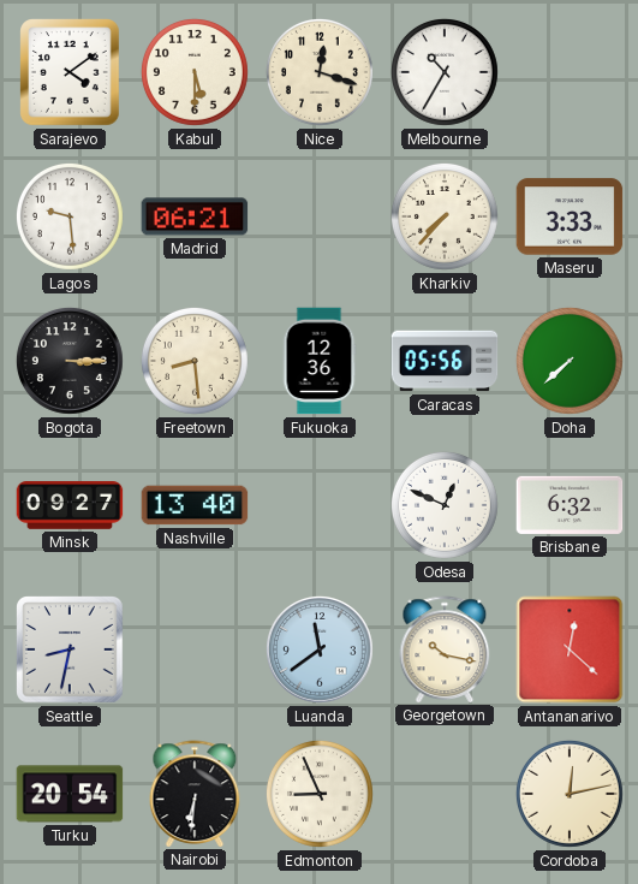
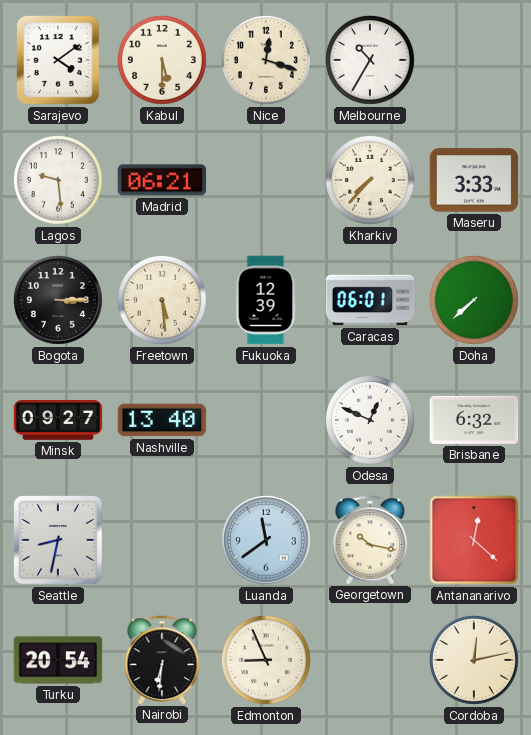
Freetown: 8:29 -> 5:29
Fukuoka: 12:36 -> 12:39
Caracas: 05:56 -> 06:01
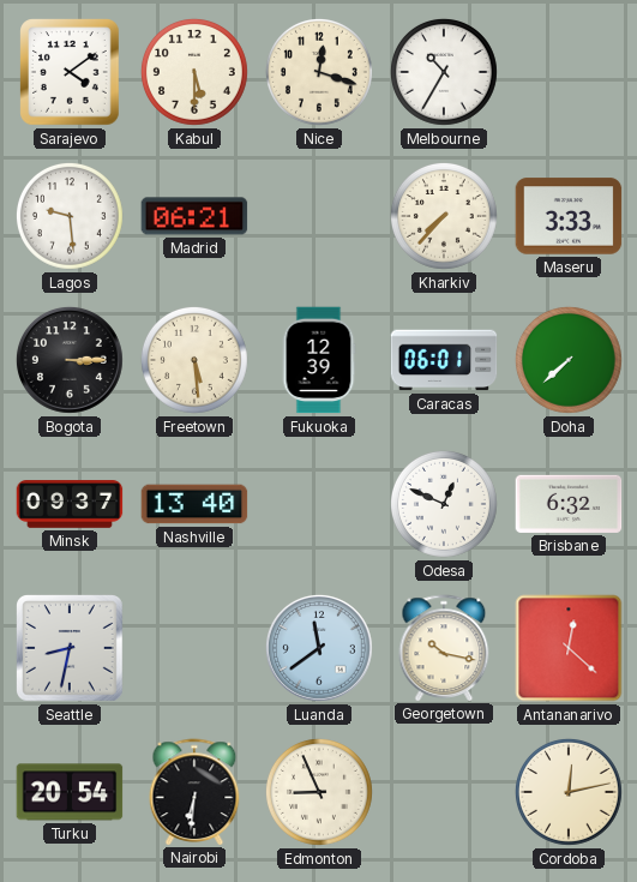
Minsk: 09:27 -> 09:37
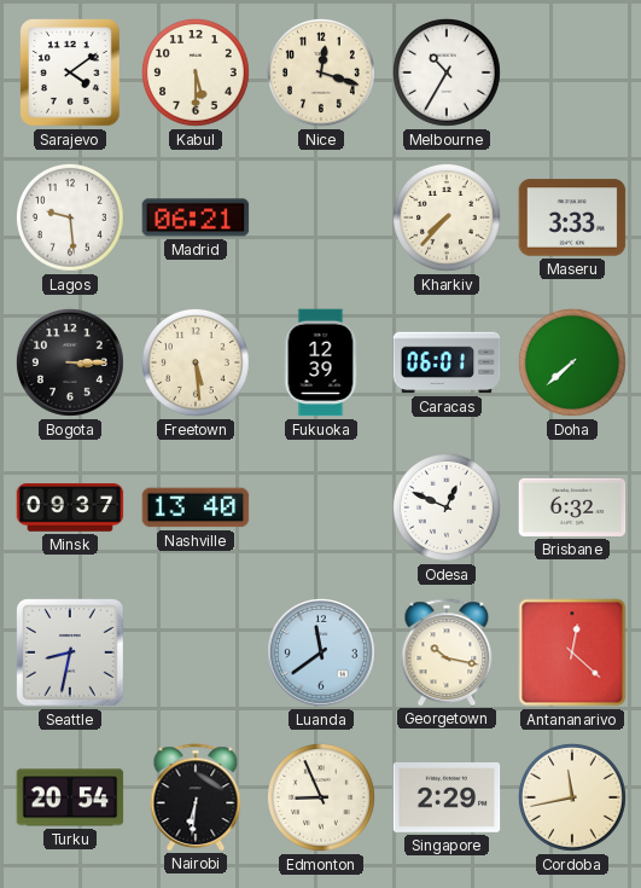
Singapore: none -> 2:29
Cordoba: 12:13 -> 11:43
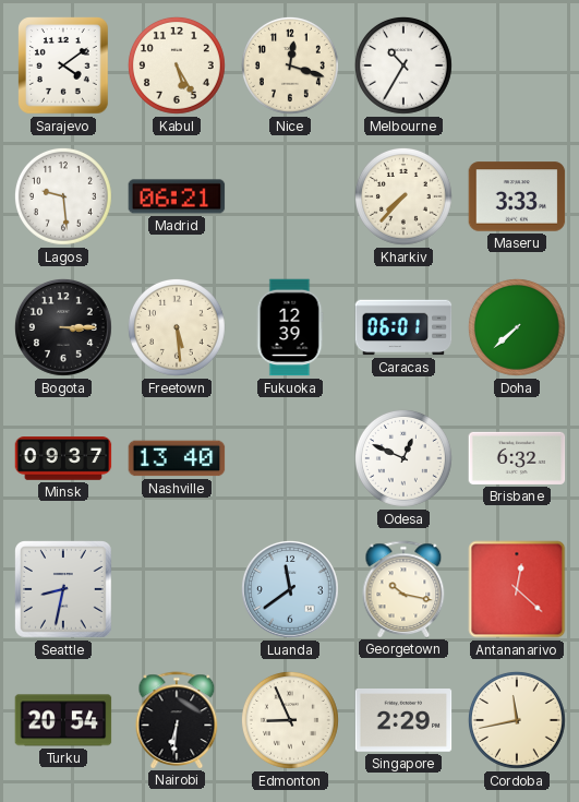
Kabul: 5:30 -> 5:25
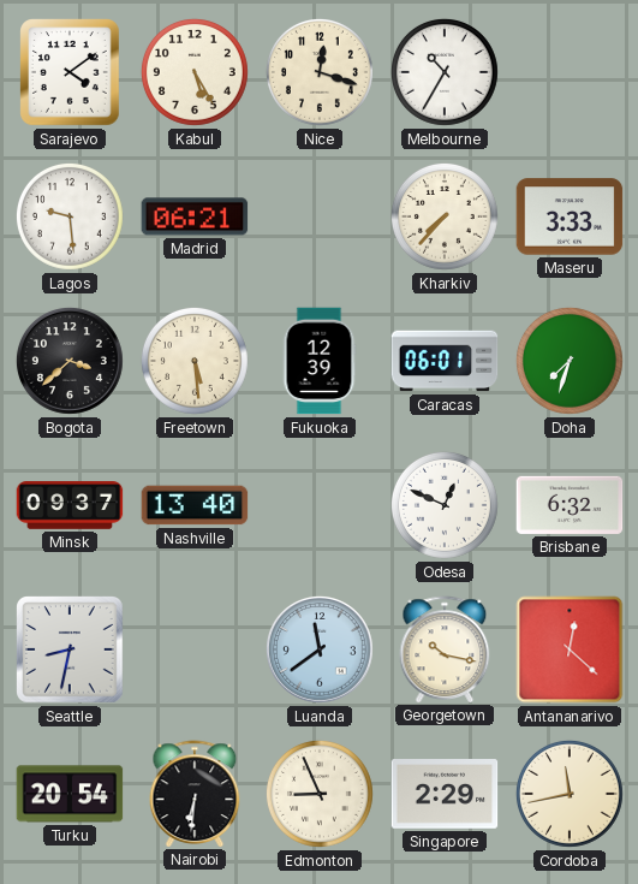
Bogota: 3:15 -> 3:38
Doha: 7:38 -> 7:33
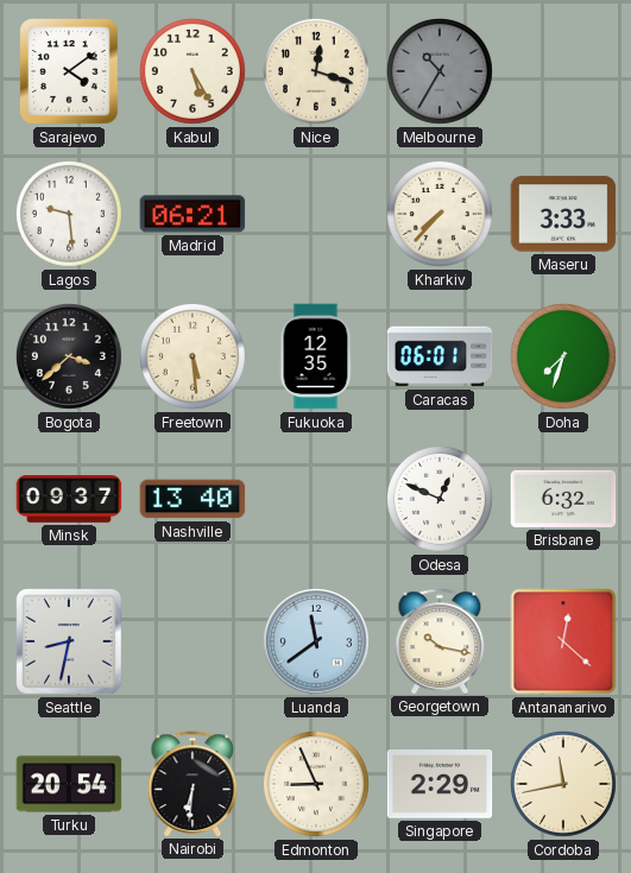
Melbourne dial: white -> grey
Fukuoka: 12:39 -> 12:35
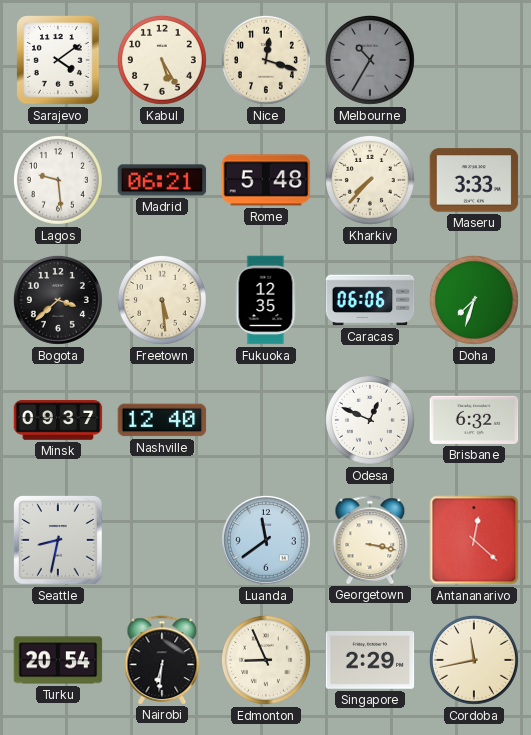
Rome: none -> 5:48
Caracas: 06:01 -> 06:06
Nashville: 13:40 -> 12:40
Georgetown: 10:17 -> 3:17
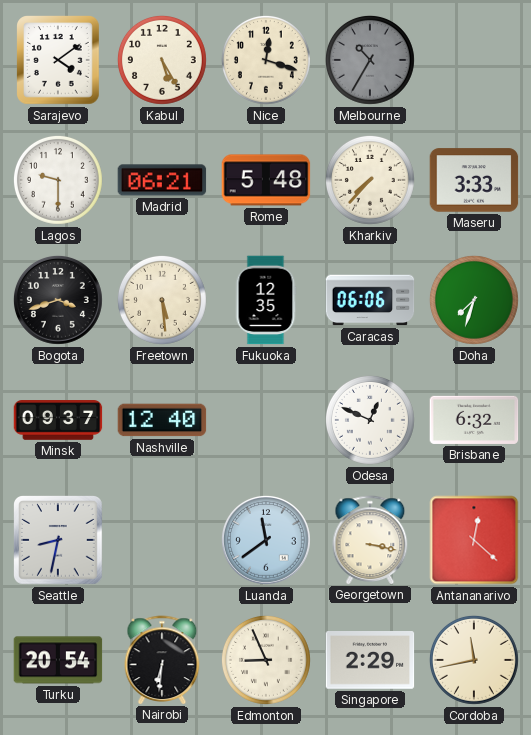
Lagos: 9:29 -> 9:30
Bogota: 3:38 -> 3:42
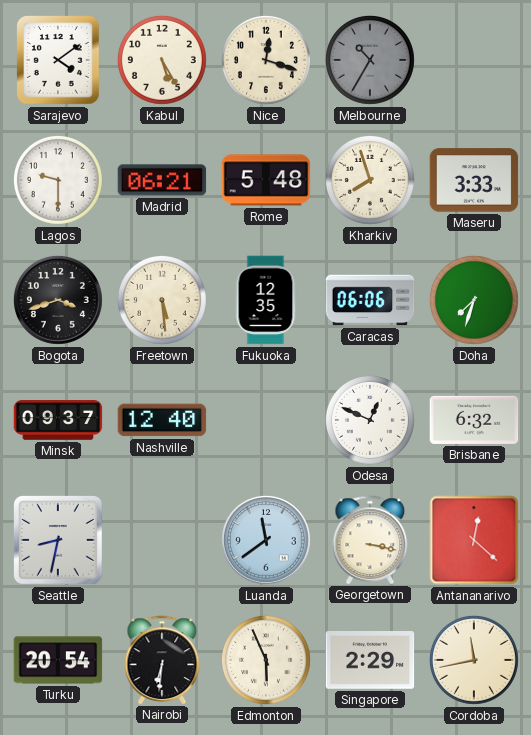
Kharkiv: 7:37 -> 7:57
Edmonton: 8:56 -> 5:56
